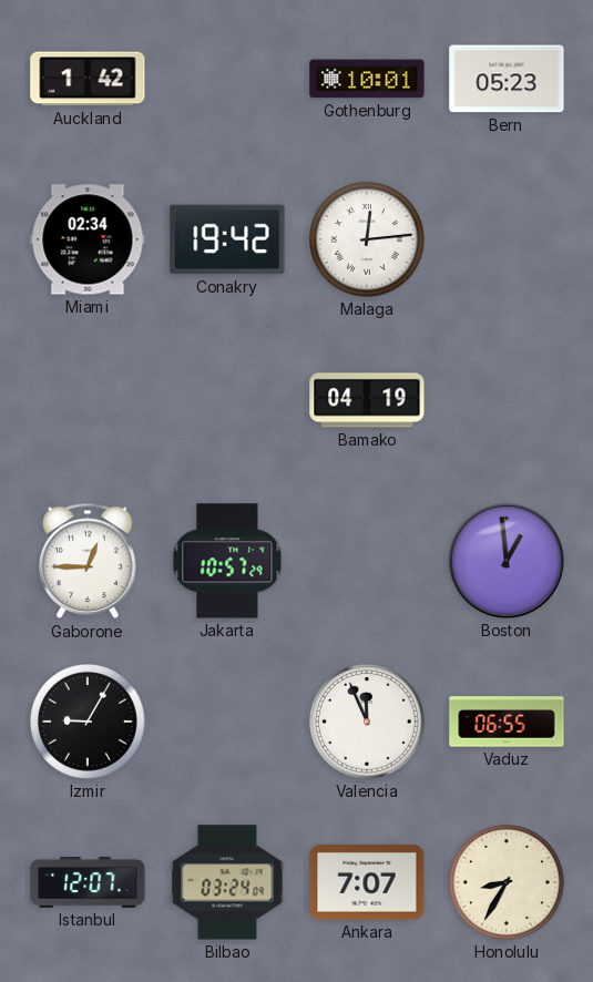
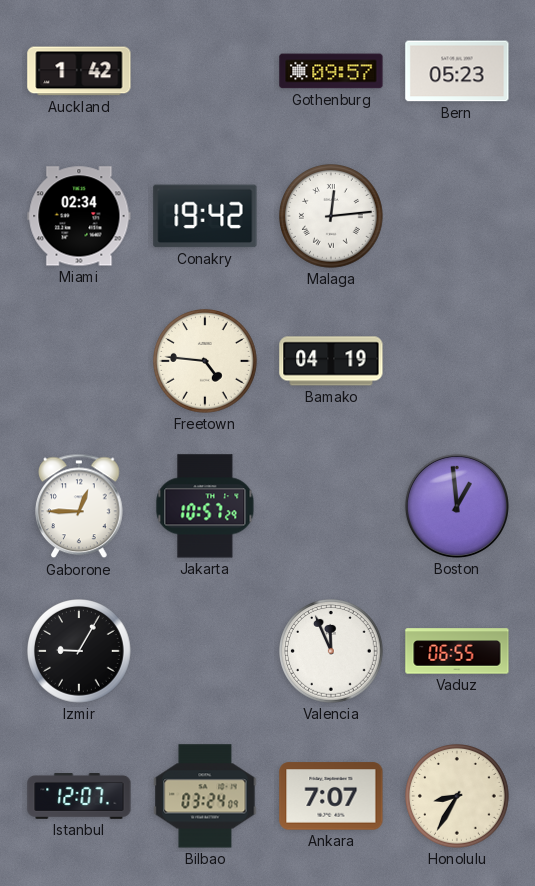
Gothenburg: 10:01 -> 09:57
Freetown: none -> 4:46
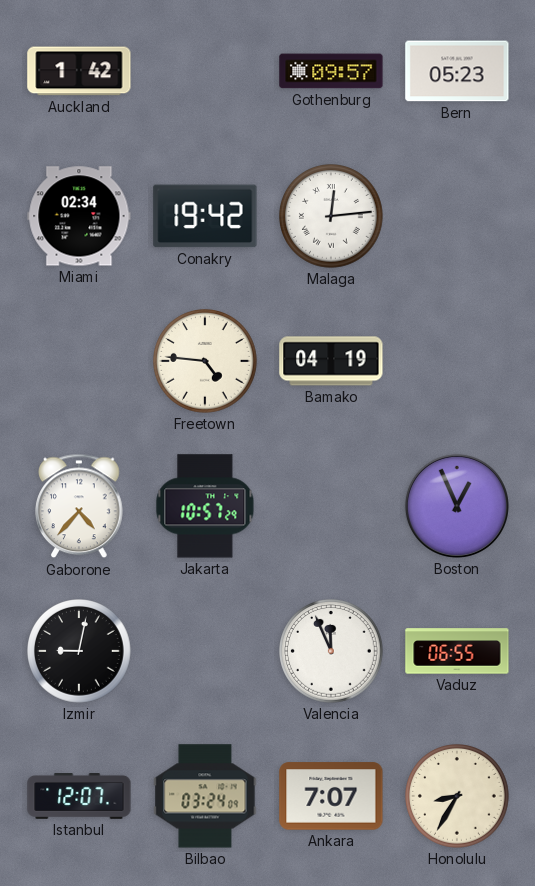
Gaborone: 12:45 -> 4:37
Boston: 12:59 -> 12:56
Izmir: 9:05 -> 9:02
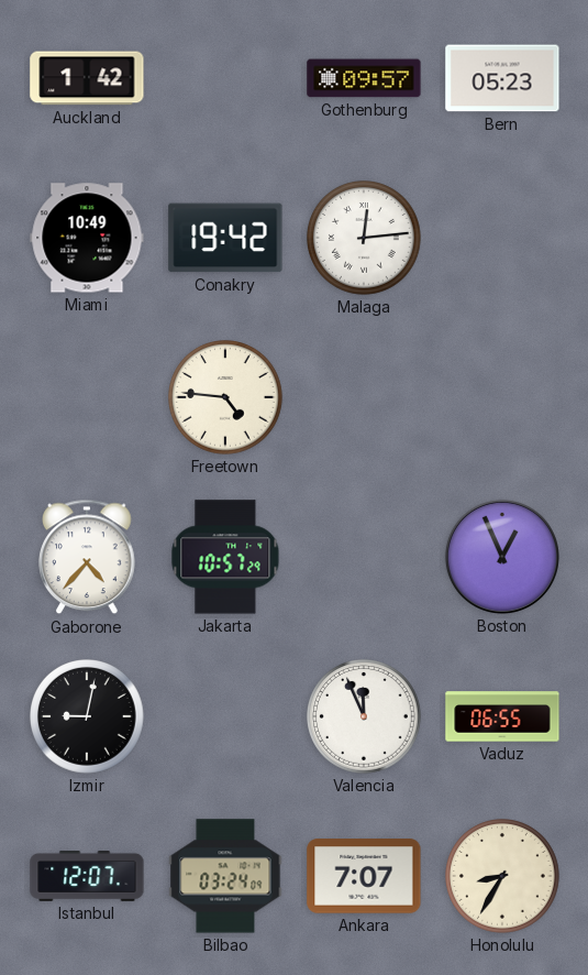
Miami: 02:34 -> 10:49
Bamako: 04:19 -> none
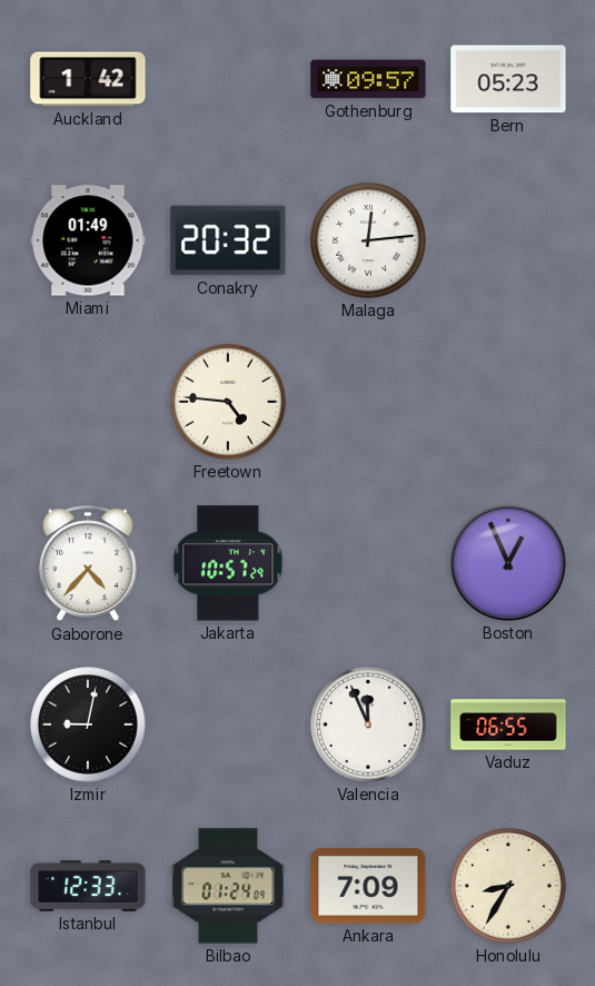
Miami: 10:49 -> 01:49
Conakry: 19:42 -> 20:32
Istanbul: 12:07 -> 12:33
Bilbao: 03:24 -> 01:24
Ankara: 7:07 -> 7:09
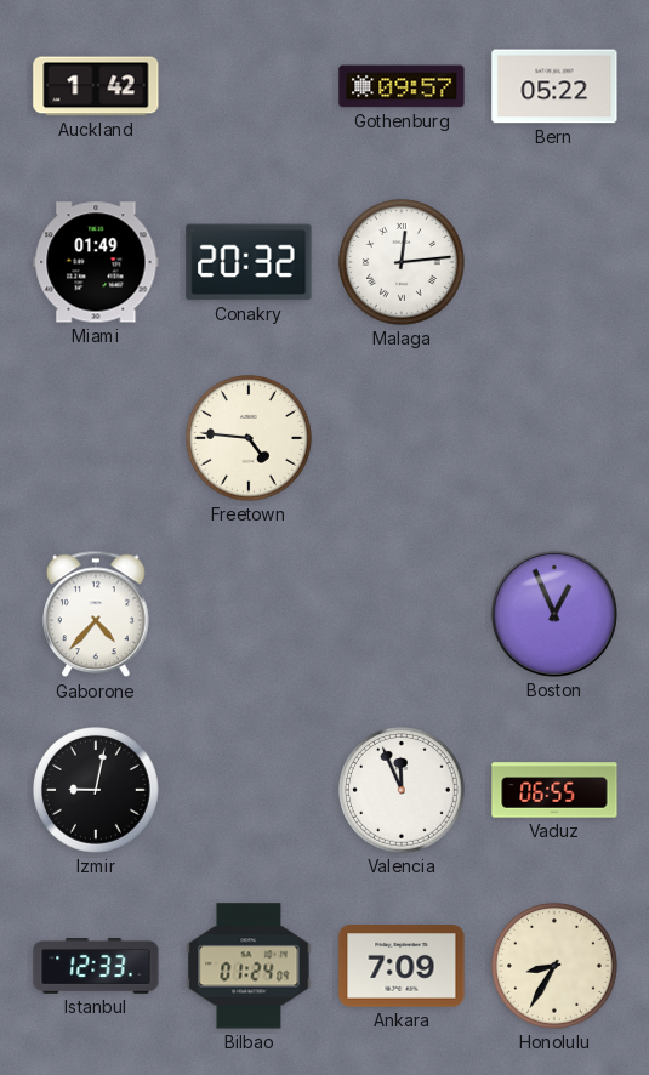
Bern: 05:23 -> 05:22
Jakarta: 10:57 -> none
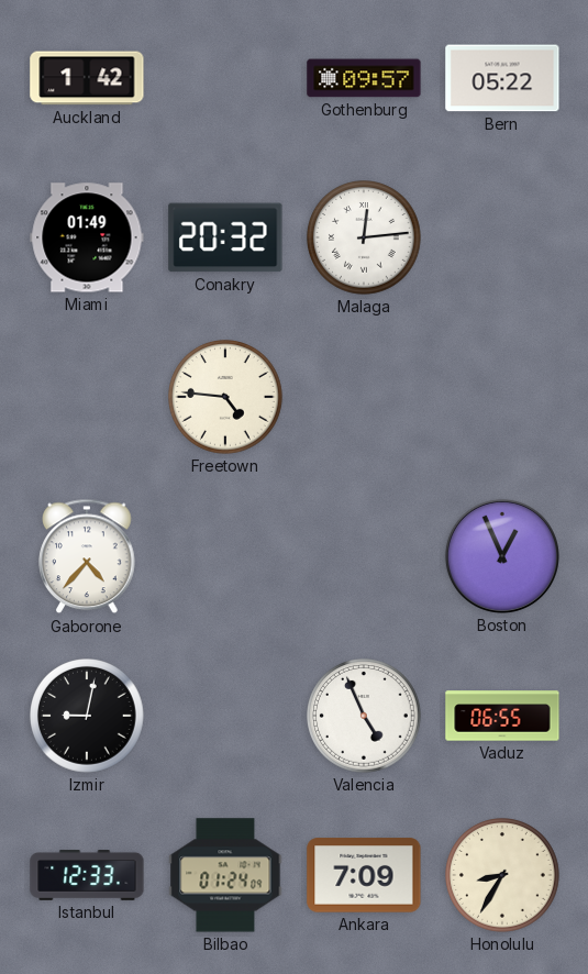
Valencia: 11:56 -> 4:56
